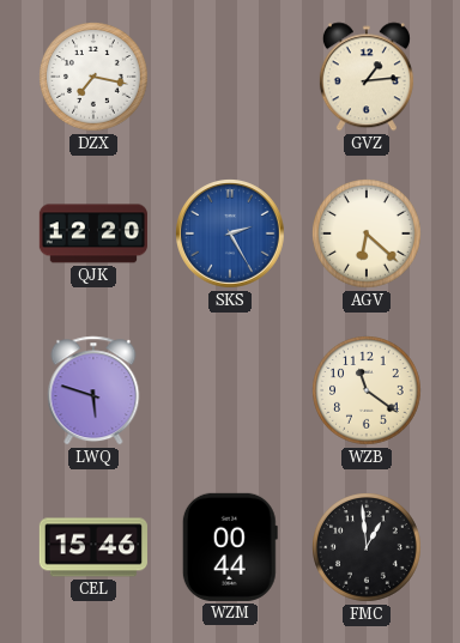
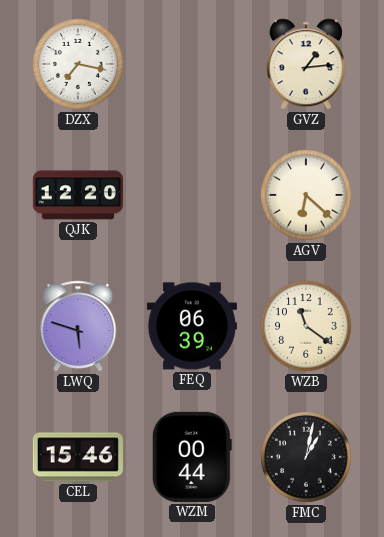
SKS: 2:25 -> none
FEQ: none -> 06:39
FMC: 12:59 -> 1:02
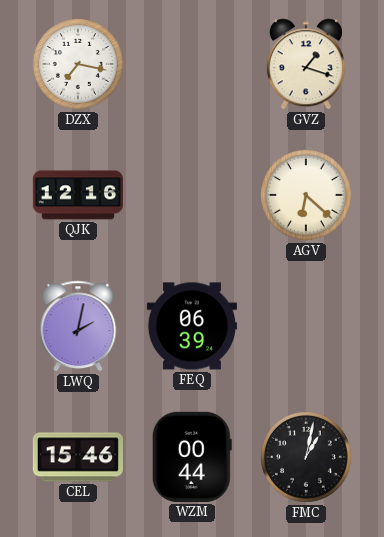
GVZ: 1:14 -> 1:18
QJK: 12:20 -> 12:16
LWQ: 5:48 -> 2:02
WZB: 11:21 -> none
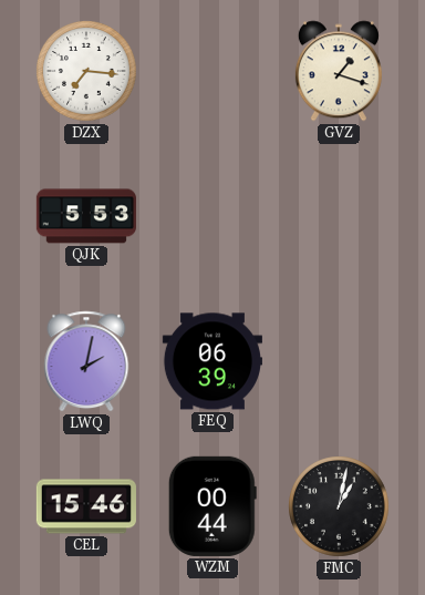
DZX: 7:17 -> 7:16
QJK: 12:16 -> 5:53
AGV: 6:22 -> none
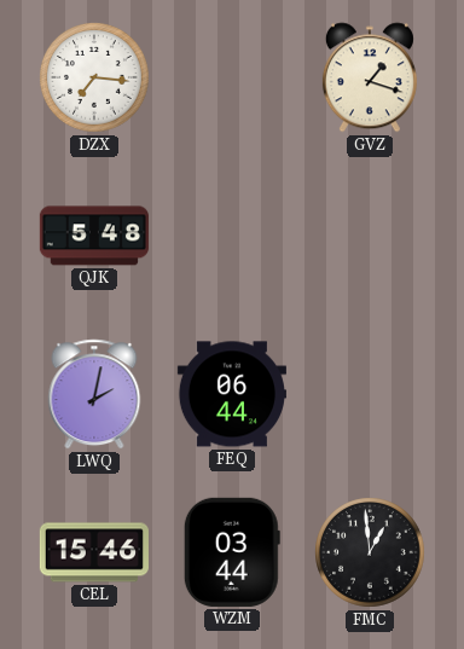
QJK: 5:53 -> 5:48
FEQ: 06:39 -> 06:44
WZM: 00:44 -> 03:44
FMC: 1:02 -> 12:59
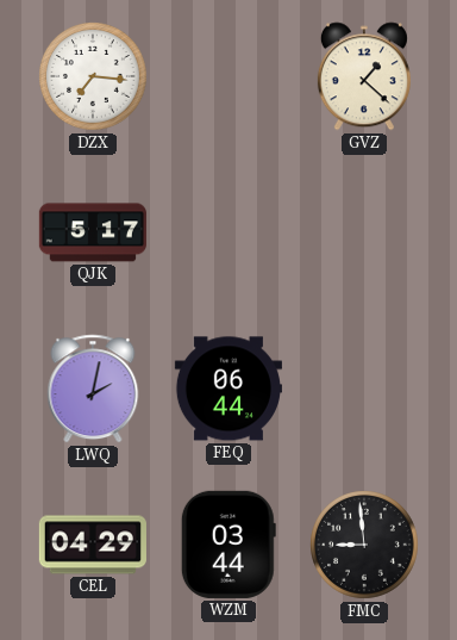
GVZ: 1:18 -> 1:22
QJK: 5:48 -> 5:17
CEL: 15:46 -> 04:29
FMC: 12:59 -> 8:59
